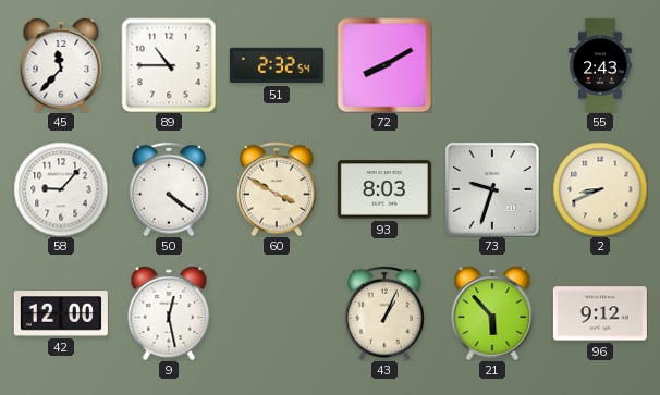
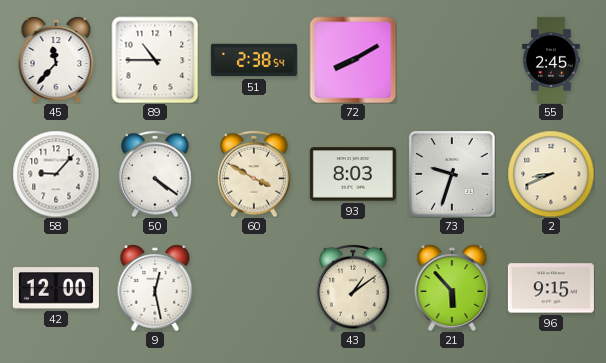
51: 2:32 -> 2:38
55: 2:43 -> 2:45
43: 1:04 -> 1:09
96: 9:12 -> 9:15
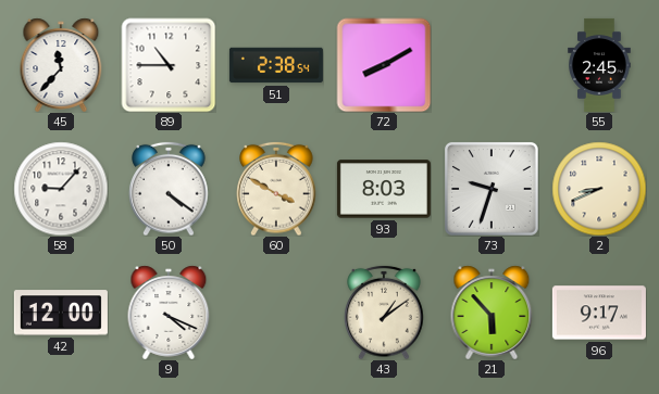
9: 12:28 -> 4:19
96: 9:15 -> 9:17
